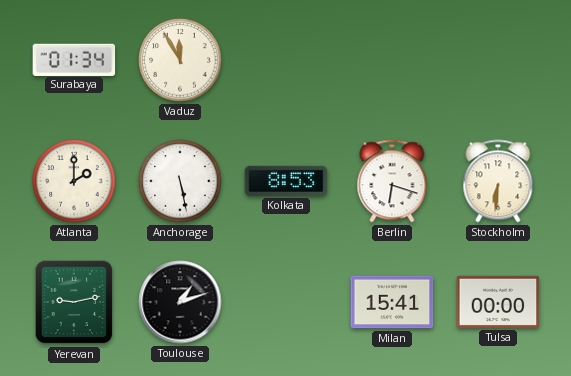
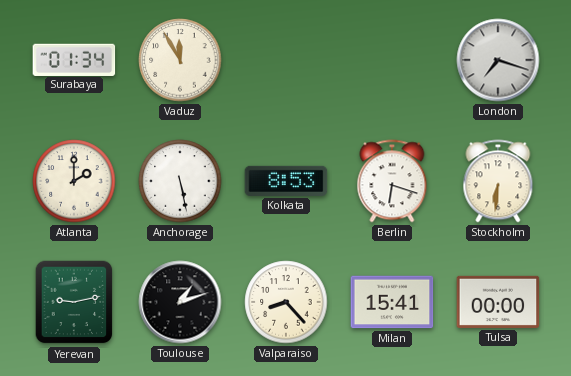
London: none -> 7:18
Valparaiso: none -> 8:23
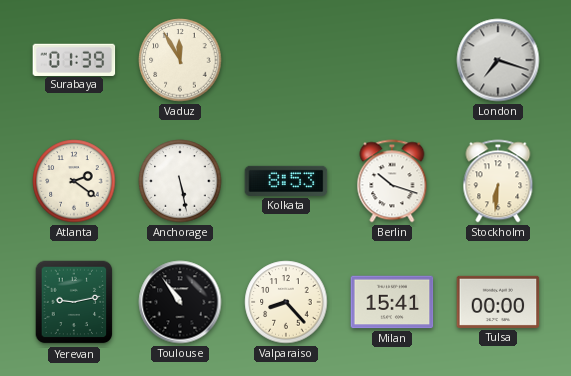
Surabaya: 01:34 -> 01:39
Atlanta: 2:00 -> 2:21
Berlin: 6:18 -> 10:18
Toulouse: 1:12 -> 10:54
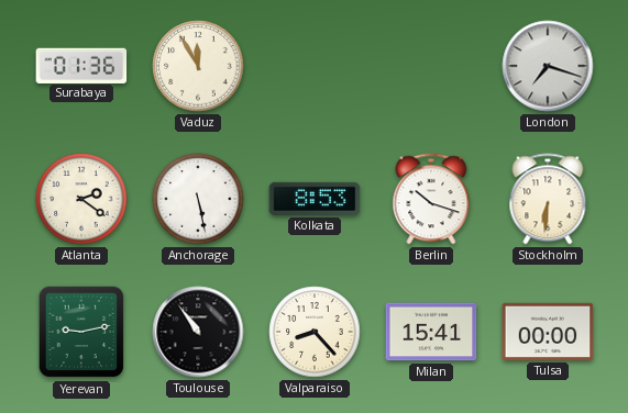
Surabaya: 01:39 -> 01:36
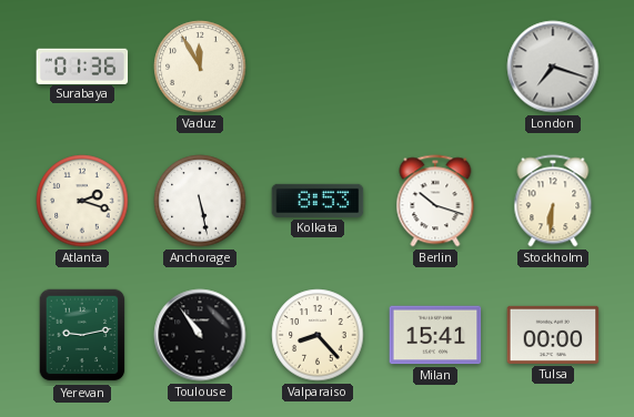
Atlanta: 2:21 -> 2:18
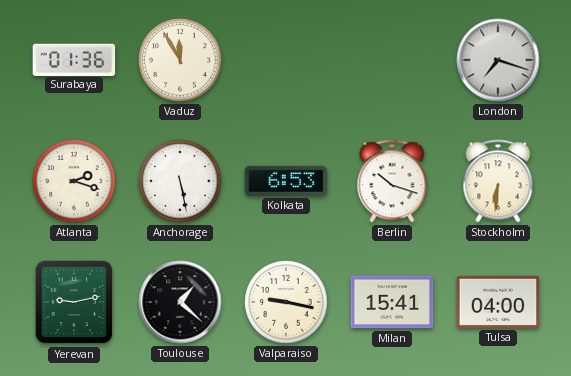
Kolkata: 8:53 -> 6:53
Toulouse: 10:54 -> 1:22
Valparaiso: 8:23 -> 9:17
Tulsa: 00:00 -> 04:00
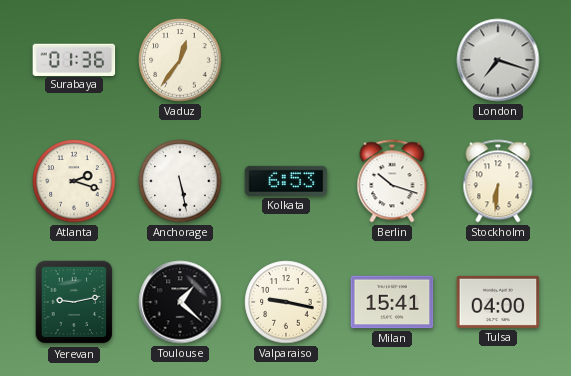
Vaduz: 11:55 -> 12:36
